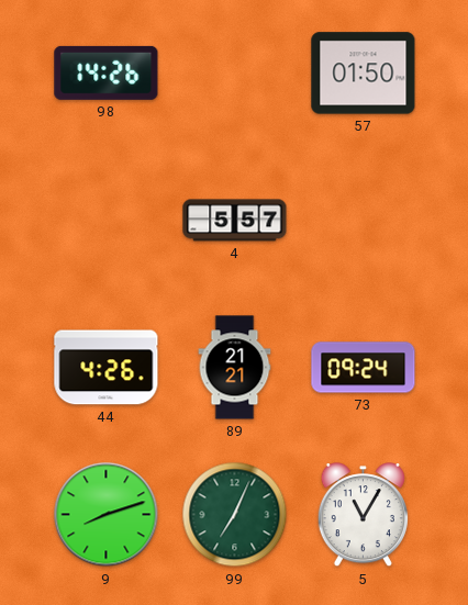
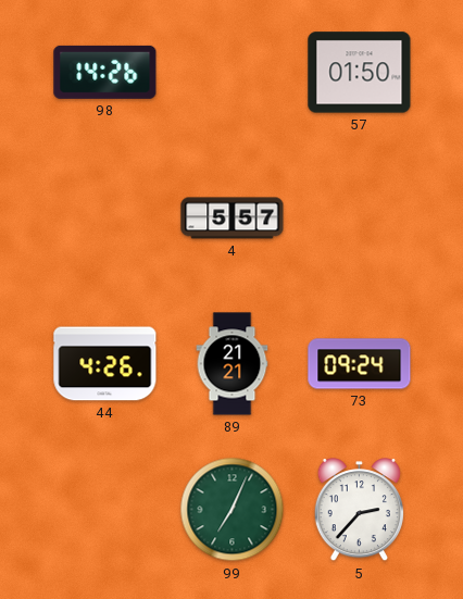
9: 8:12 -> none
5: 11:05 -> 2:37
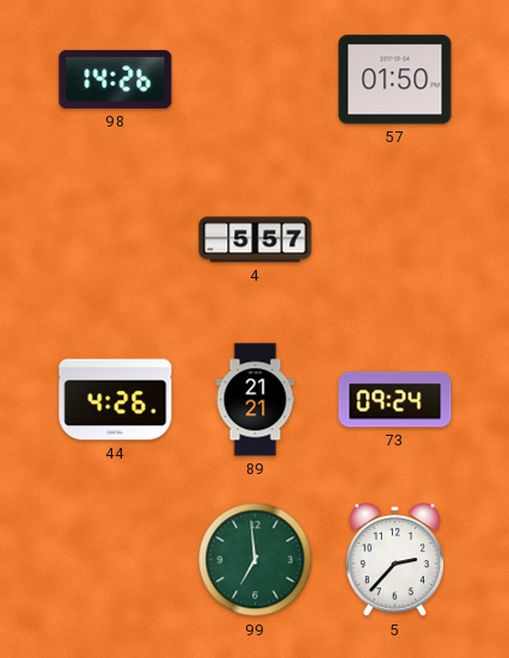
99: 7:04 -> 6:59
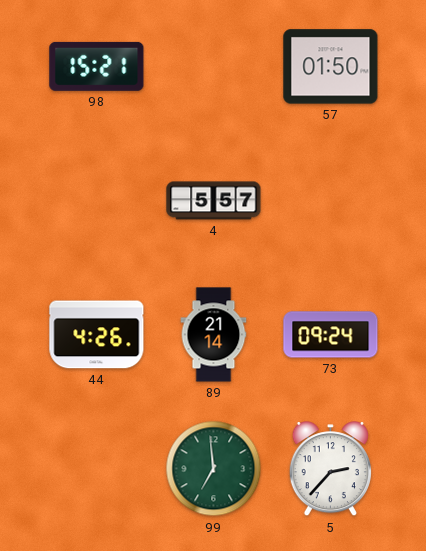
98: 14:26 -> 15:21
89: 21:21 -> 21:14
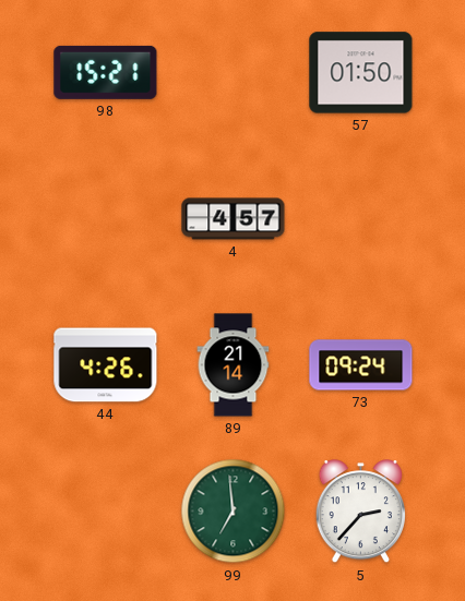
4: 5:57 -> 4:57
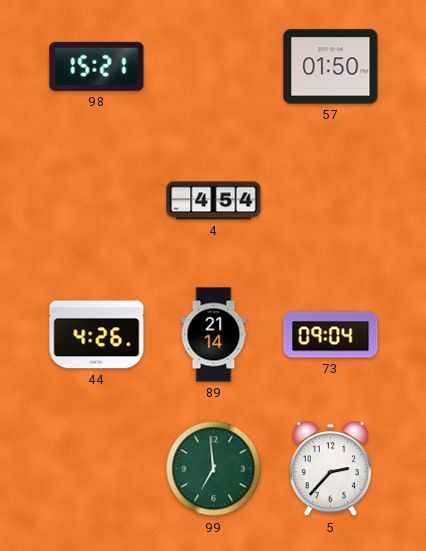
4: 4:57 -> 4:54
73: 09:24 -> 09:04
